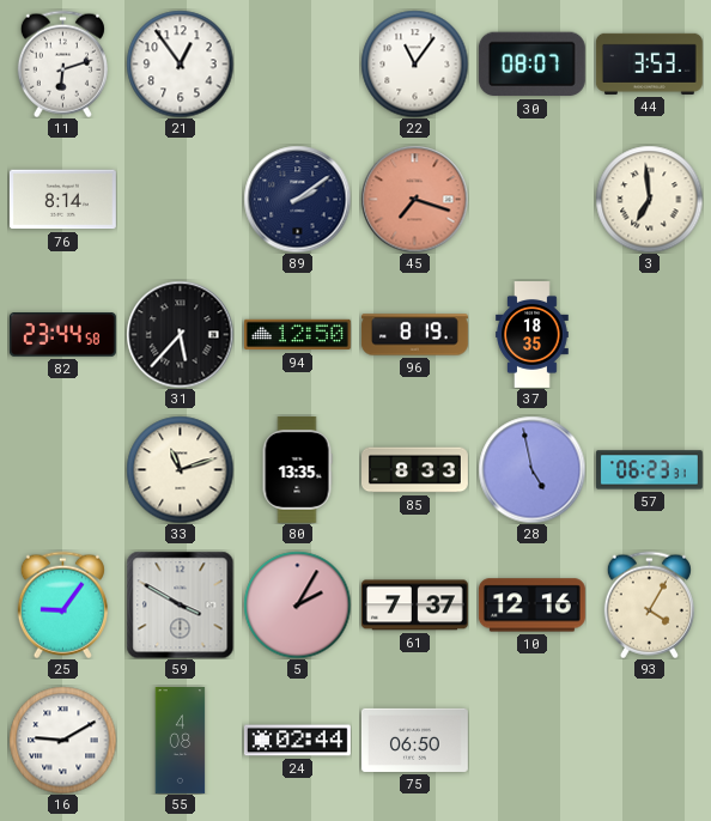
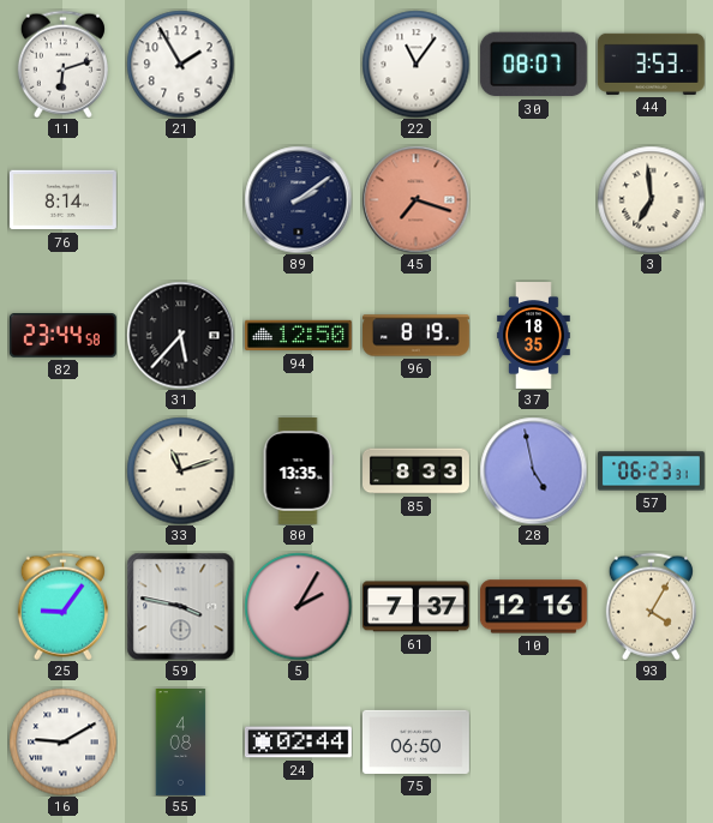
21: 12:54 -> 1:55
59: 3:50 -> 3:47
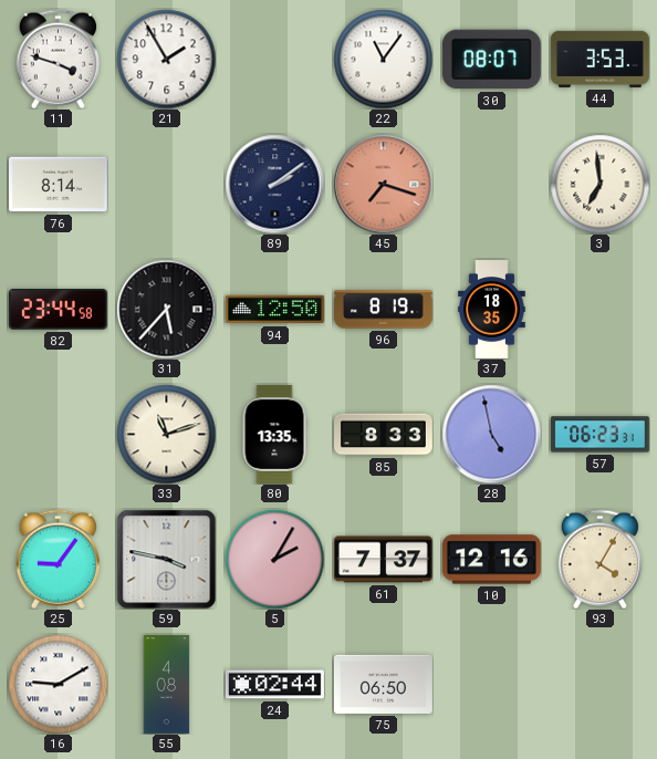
11: 6:12 -> 3:48
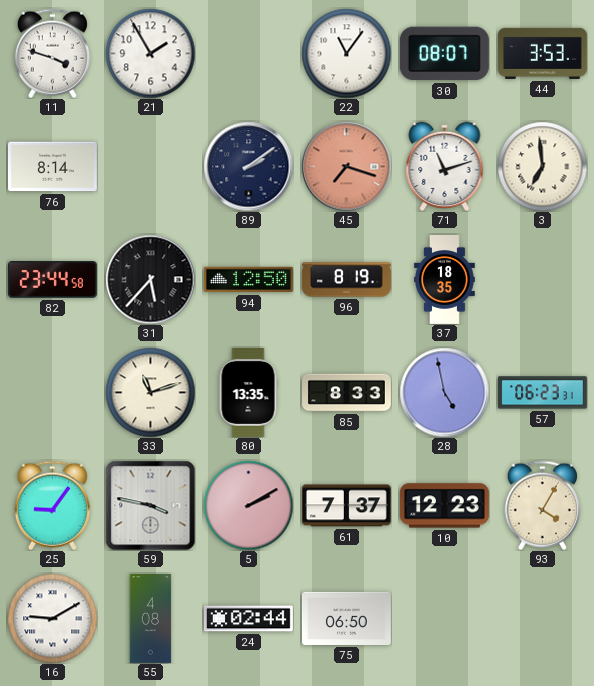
71: none -> 11:12
5: 2:05 -> 2:10
10: 12:16 -> 12:23
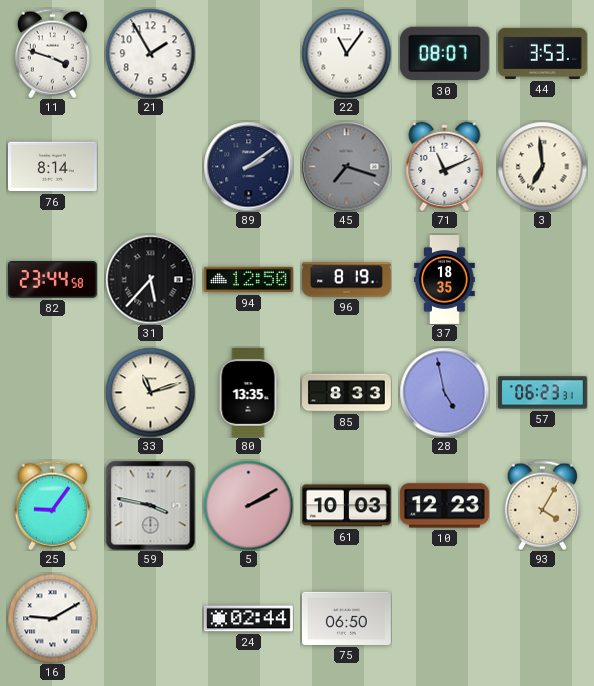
45 dial: salmon -> grey
71: 11:12 -> 11:11
61: 7:37 -> 10:03
55: 4:08 -> none
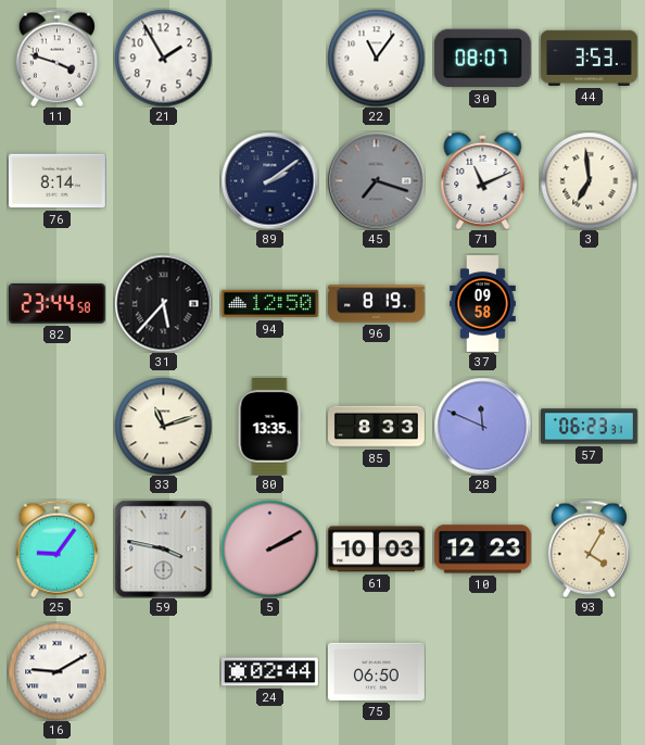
37: 18:35 -> 09:58
28: 4:58 -> 11:49
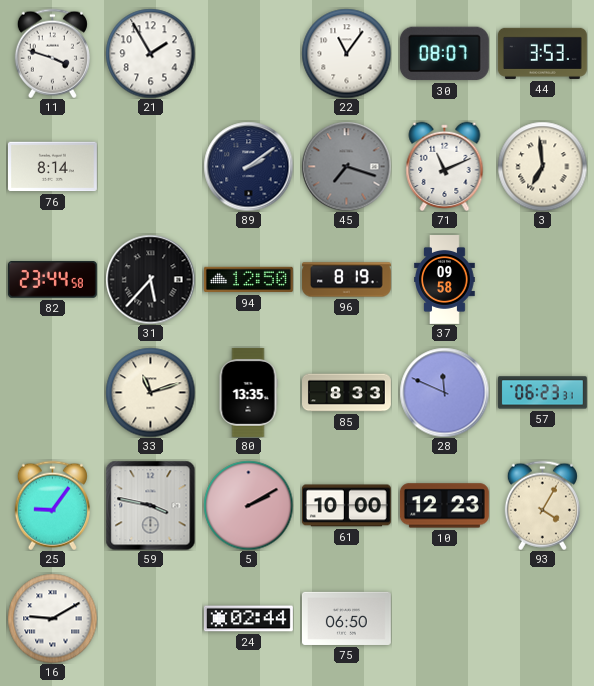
61: 10:03 -> 10:00
